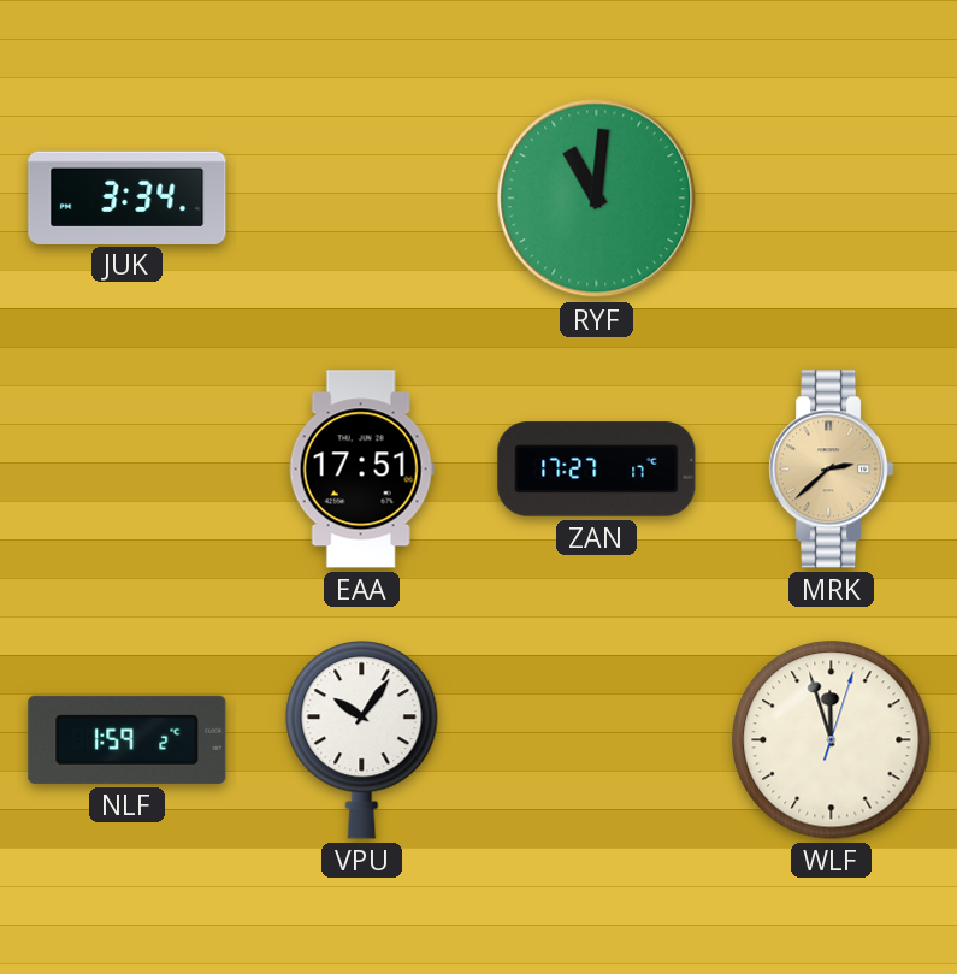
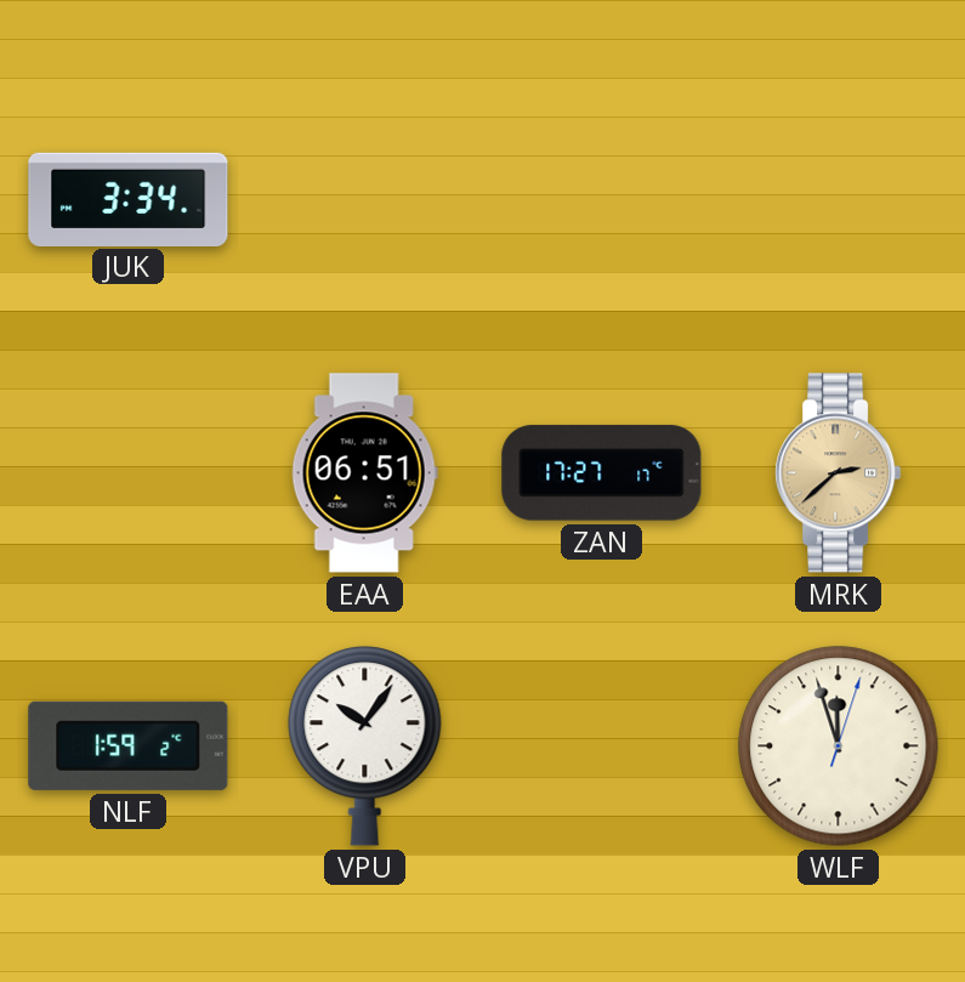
RYF: 11:01 -> none
EAA: 17:51 -> 06:51
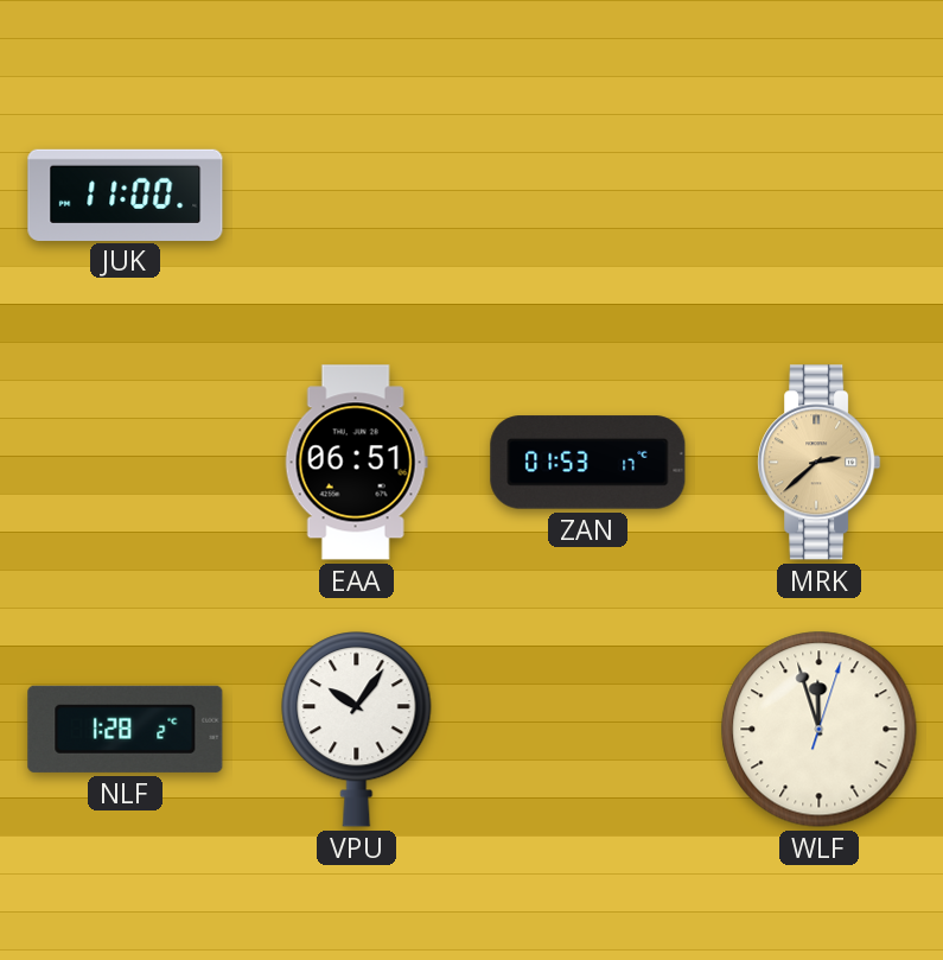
JUK: 3:34 -> 11:00
ZAN: 17:27 -> 01:53
NLF: 1:59 -> 1:28
